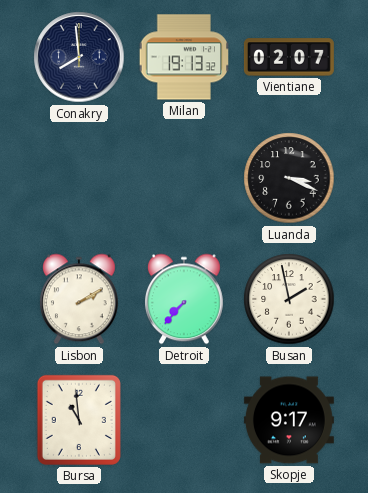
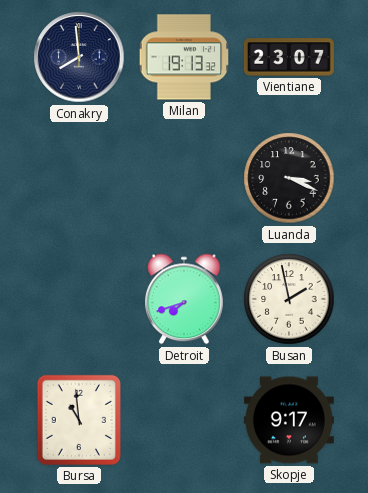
Vientiane: 02:07 -> 23:07
Lisbon: 2:10 -> none
Detroit: 7:37 -> 7:42
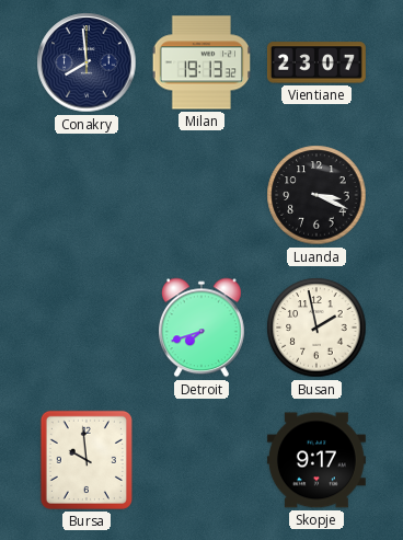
Bursa: 10:59 -> 9:59
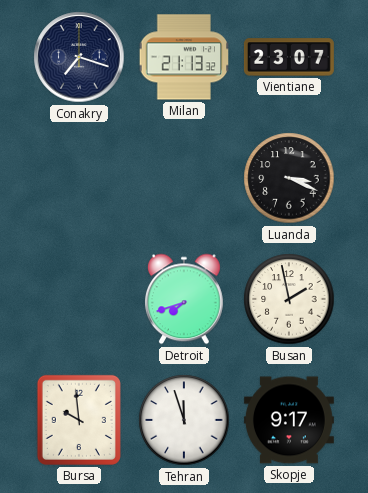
Conakry: 7:59 -> 7:18
Milan: 19:13 -> 21:13
Tehran: none -> 11:57
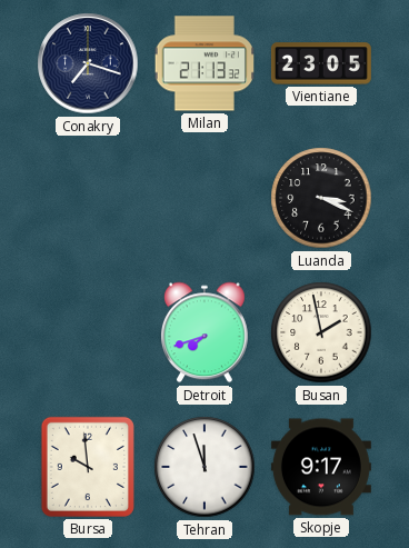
Vientiane: 23:07 -> 23:05
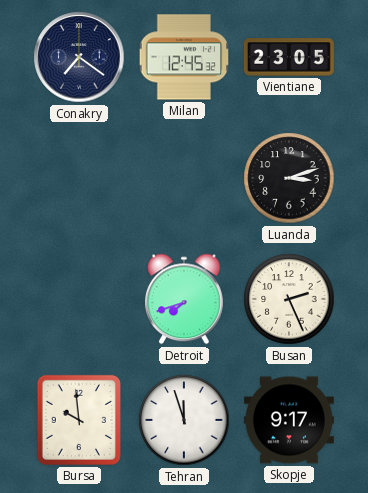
Conakry: 7:18 -> 7:21
Milan: 21:13 -> 12:45
Luanda: 3:19 -> 3:12
Busan: 1:58 -> 2:26
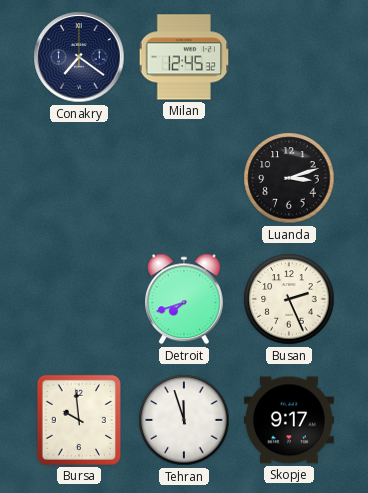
Vientiane: 23:05 -> none
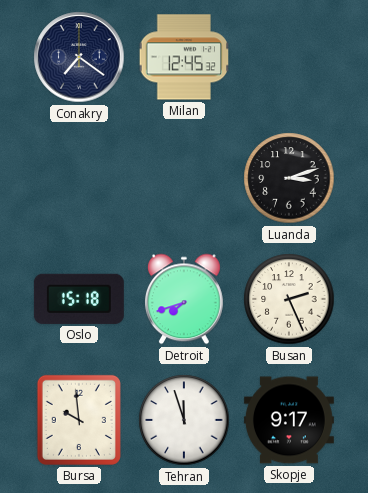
Oslo: none -> 15:18
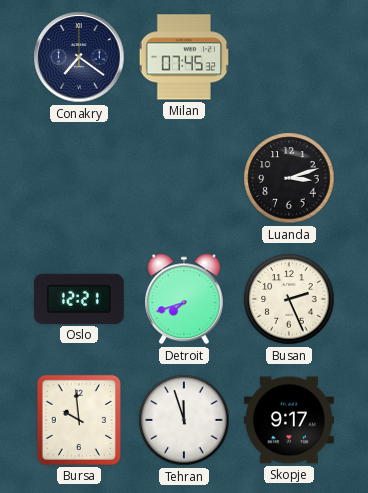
Milan: 12:45 -> 07:45
Oslo: 15:18 -> 12:21
